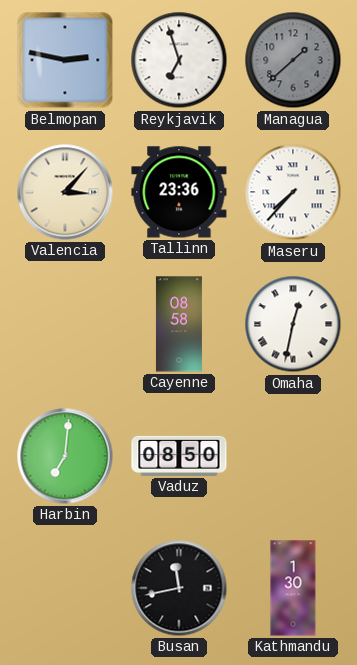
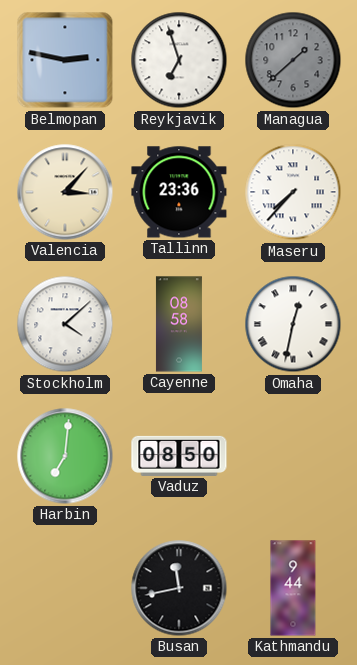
Stockholm: none -> 4:08
Kathmandu: 1:30 -> 9:44
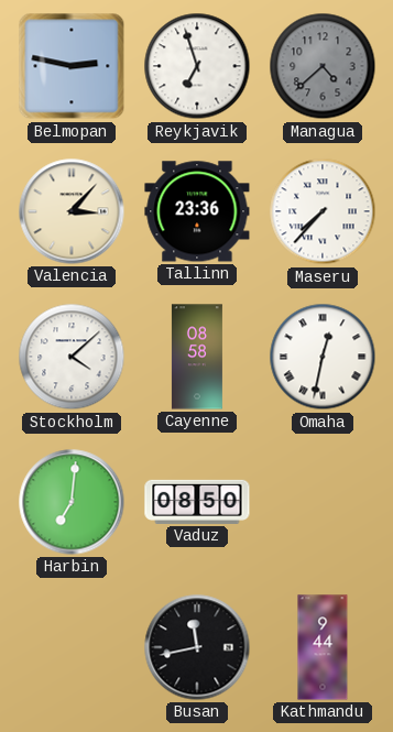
Managua: 1:38 -> 4:38
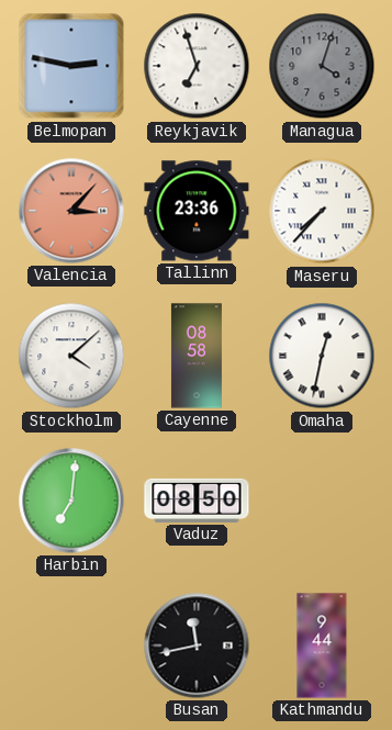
Managua: 4:38 -> 4:03
Valencia dial: cream -> salmon
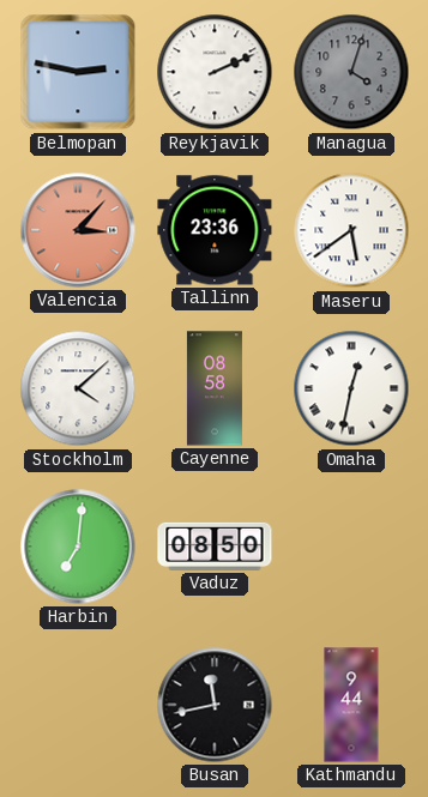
Reykjavik: 6:57 -> 2:11
Maseru: 7:37 -> 5:39
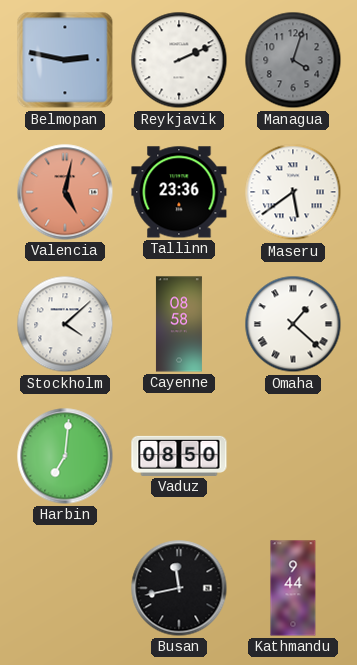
Valencia: 3:07 -> 5:02
Omaha: 12:32 -> 1:22
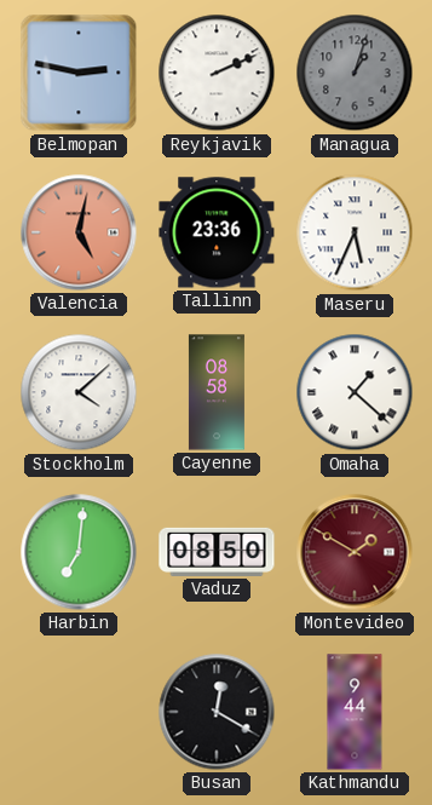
Managua: 4:03 -> 1:03
Maseru: 5:39 -> 5:34
Montevideo: none -> 1:50
Busan: 11:43 -> 12:20
